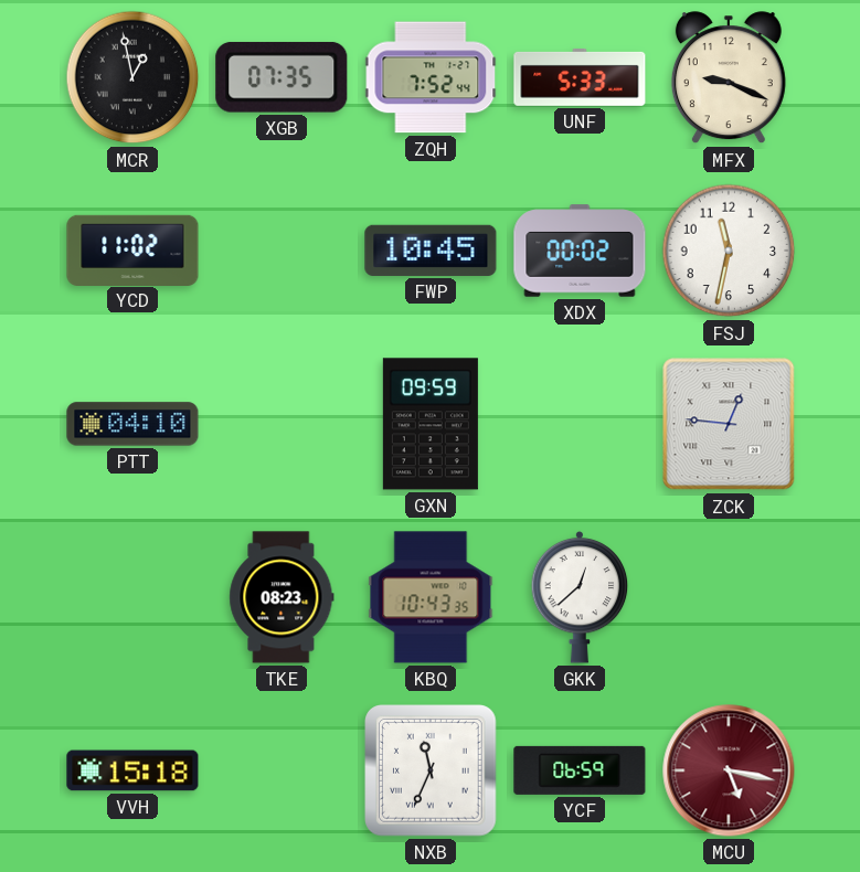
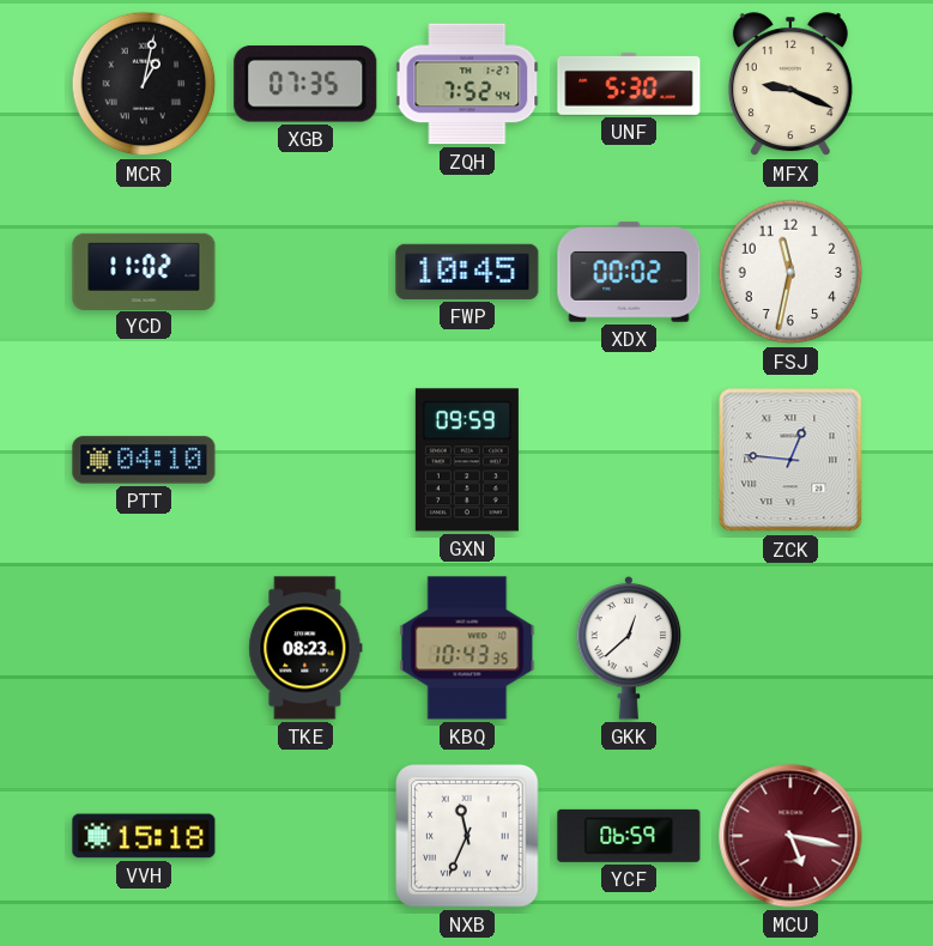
MCR: 12:58 -> 1:02
UNF: 5:33 -> 5:30
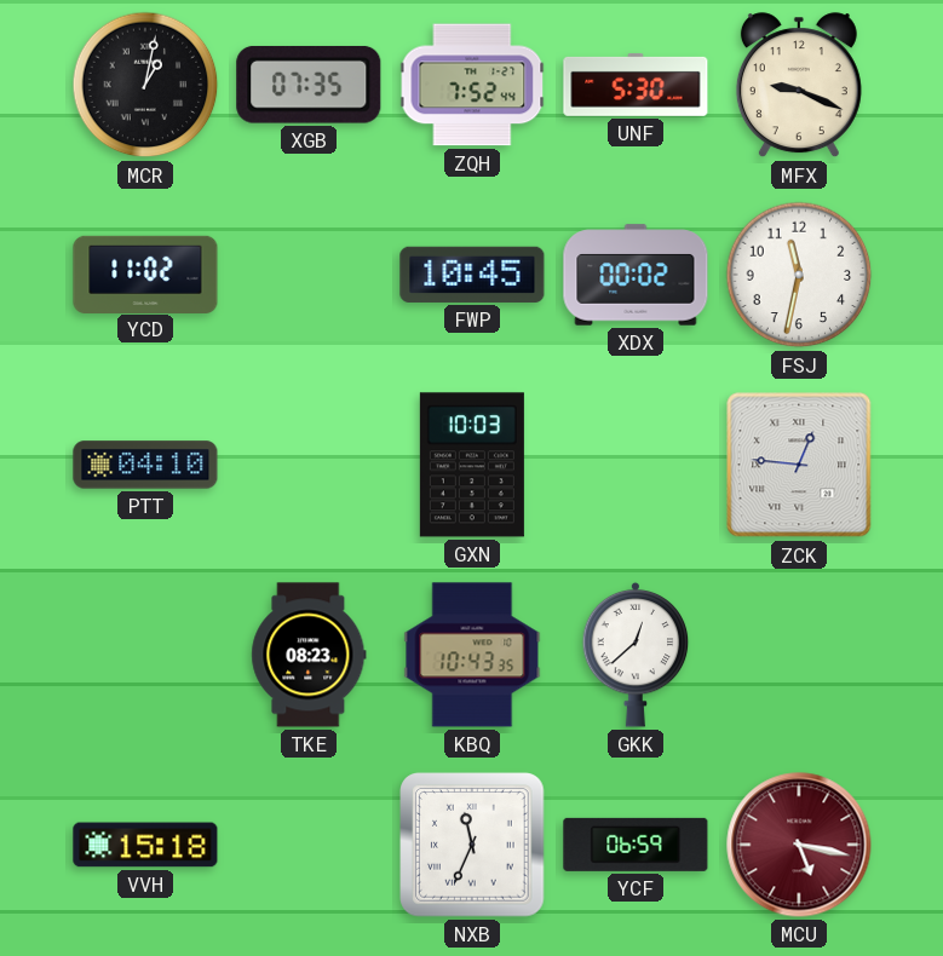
GXN: 09:59 -> 10:03
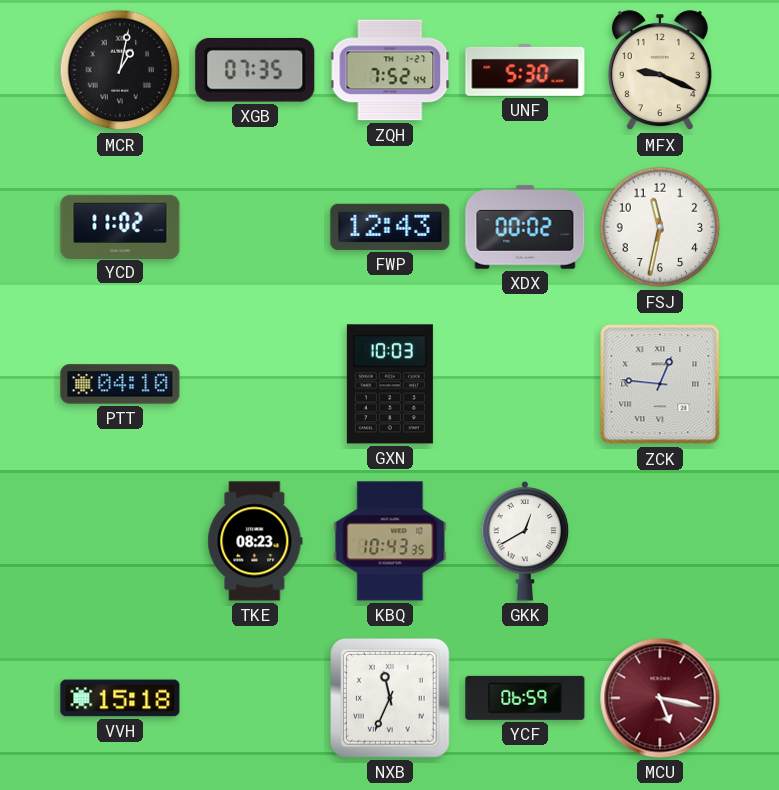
FWP: 10:45 -> 12:43
GKK: 12:38 -> 12:40
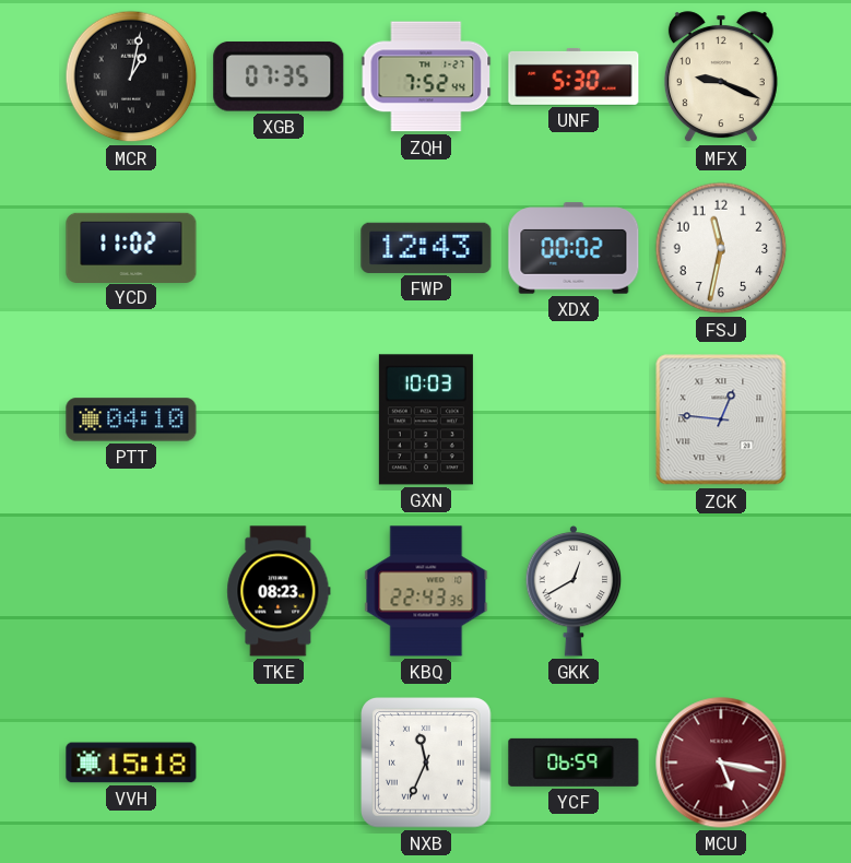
KBQ: 10:43 -> 22:43
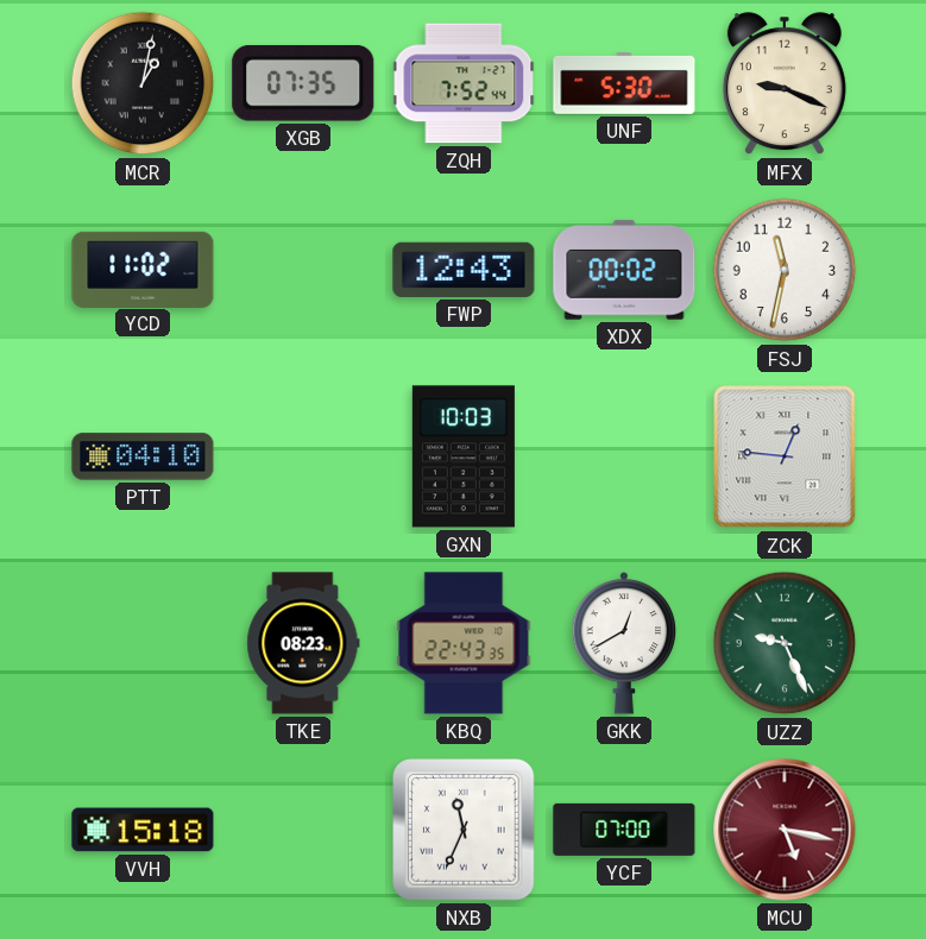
UZZ: none -> 9:26
YCF: 06:59 -> 07:00
